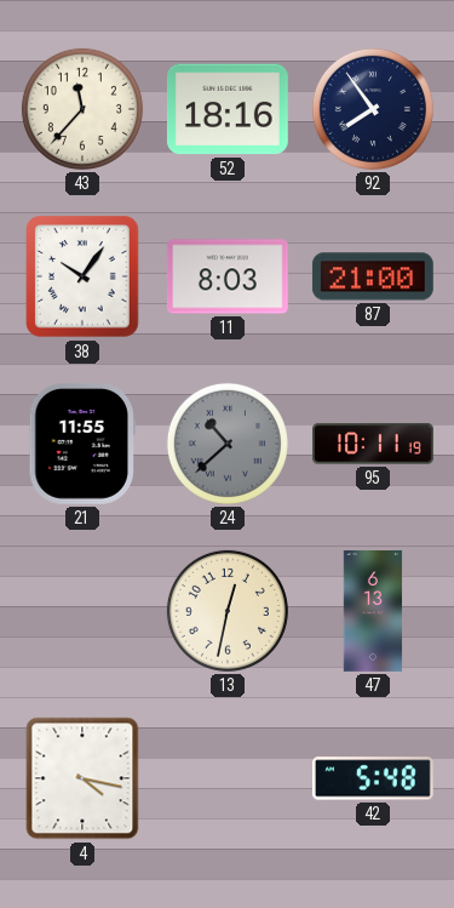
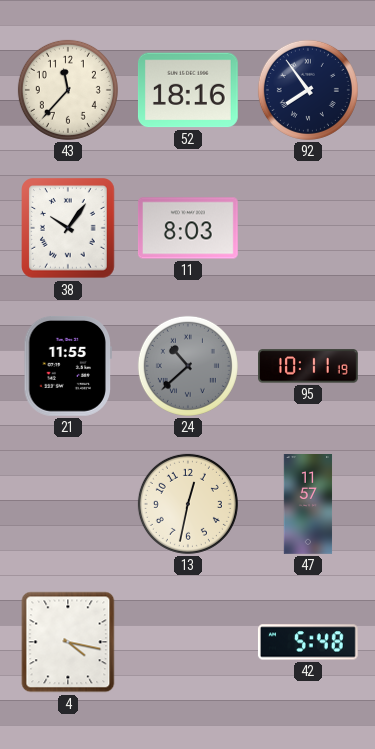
87: 21:00 -> none
47: 6:13 -> 11:57
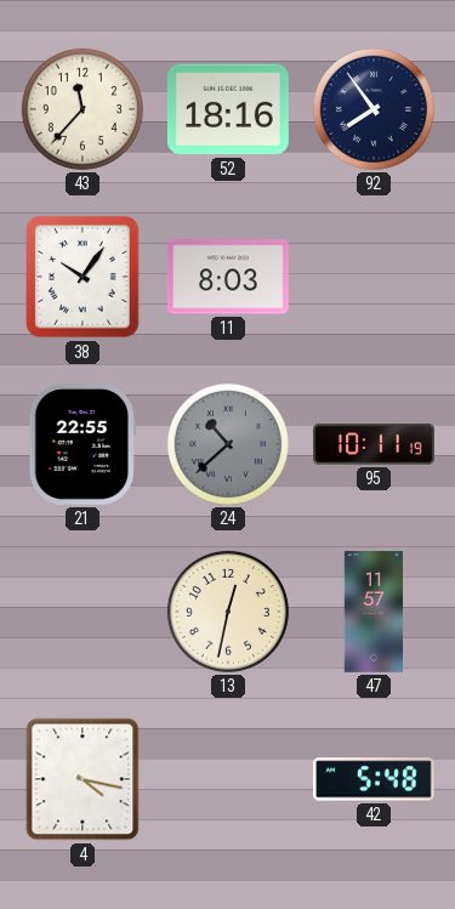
21: 11:55 -> 22:55
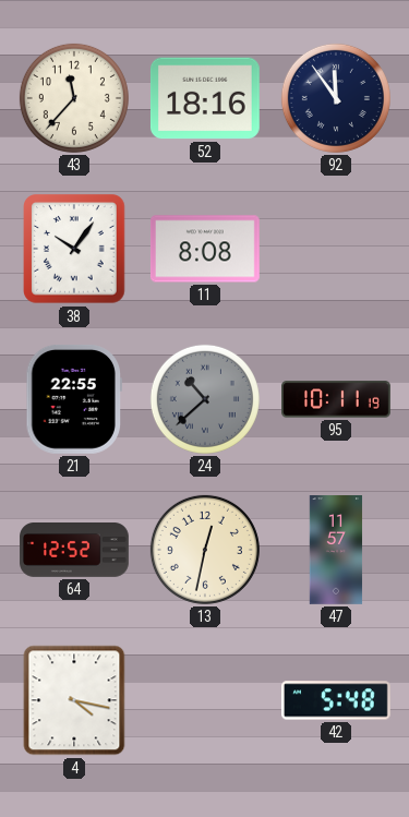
92: 7:54 -> 11:54
11: 8:03 -> 8:08
64: none -> 12:52
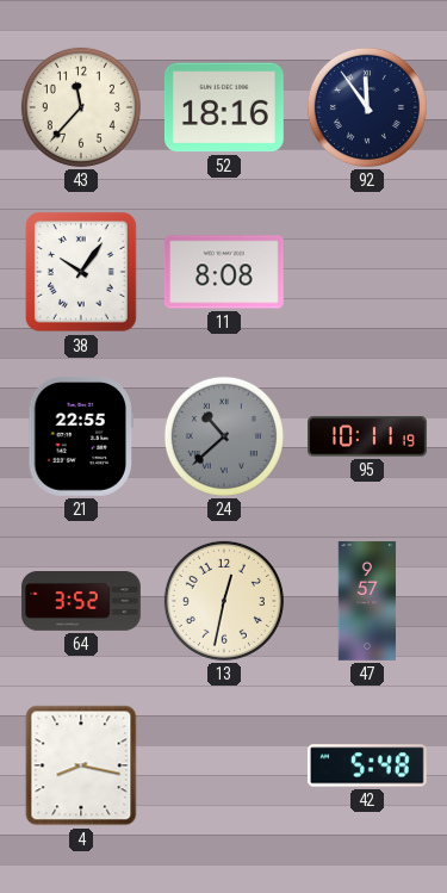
64: 12:52 -> 3:52
47: 11:57 -> 9:57
4: 4:17 -> 8:17
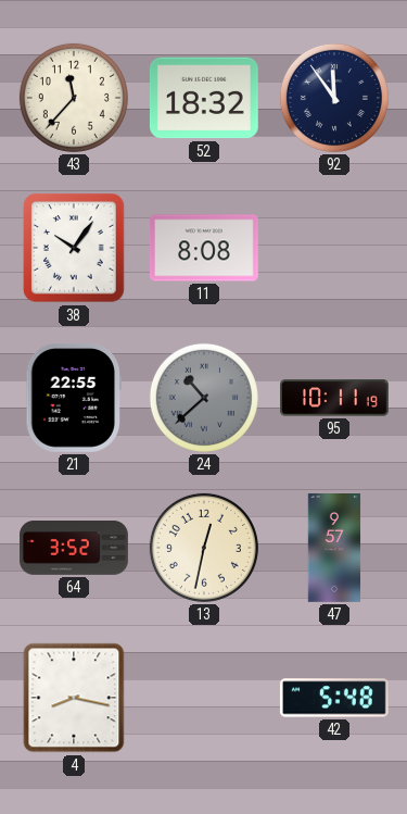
52: 18:16 -> 18:32
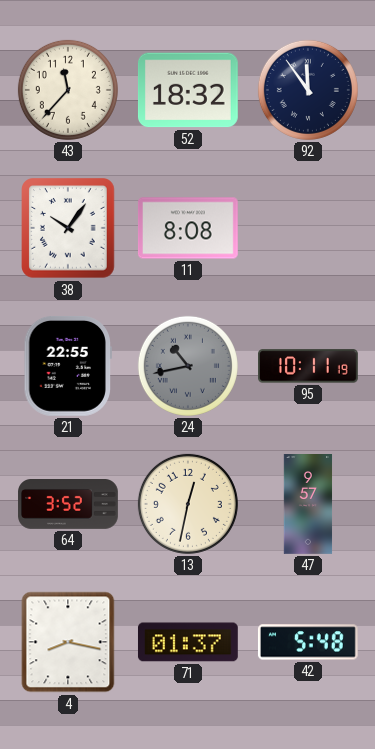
24: 10:38 -> 10:43
71: none -> 01:37
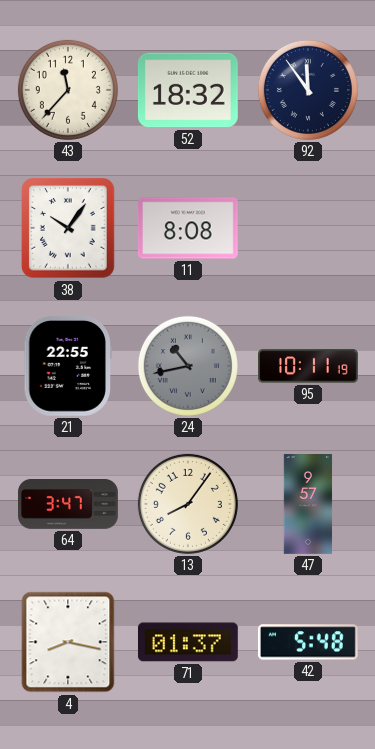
64: 3:52 -> 3:47
13: 12:32 -> 8:06
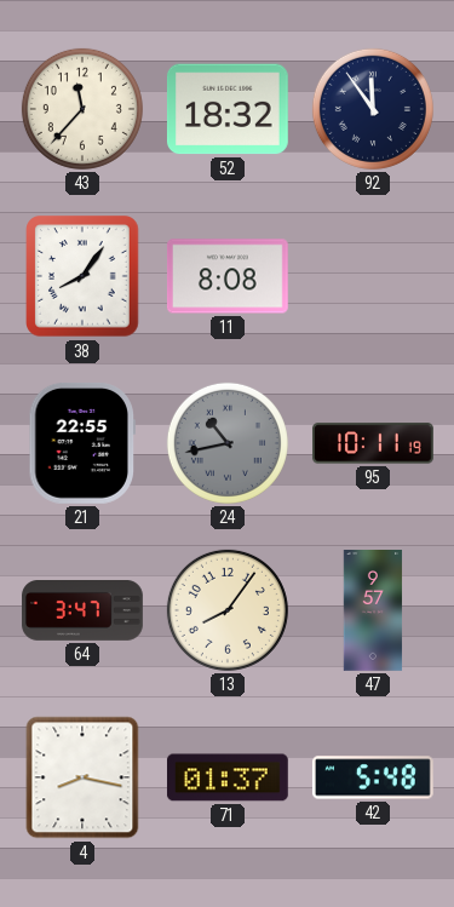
38: 10:06 -> 8:06
